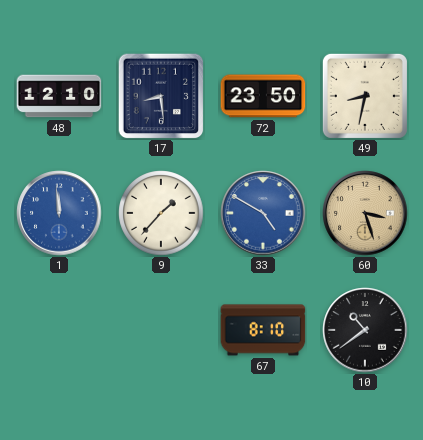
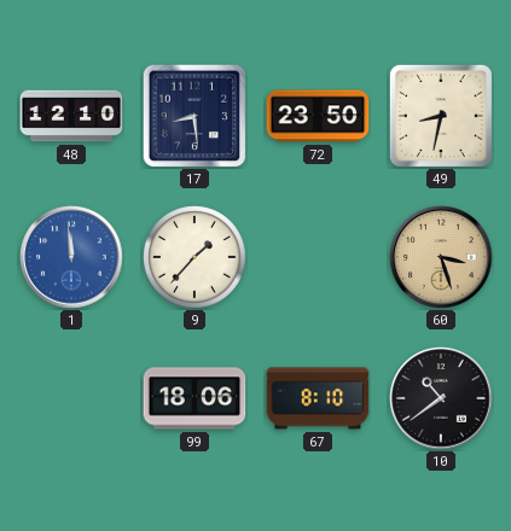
33: 4:50 -> none
99: none -> 18:06
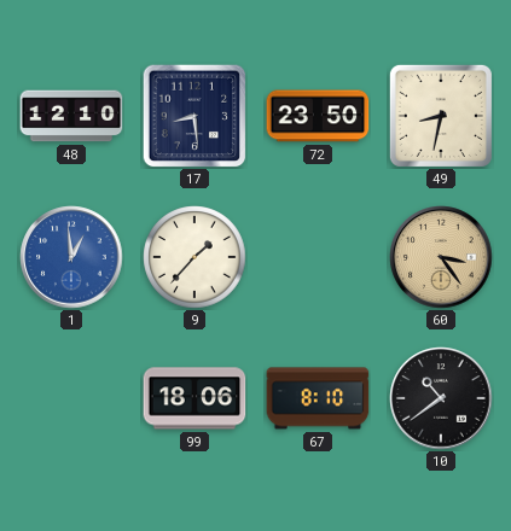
1: 11:59 -> 12:59
60: 3:27 -> 3:24
